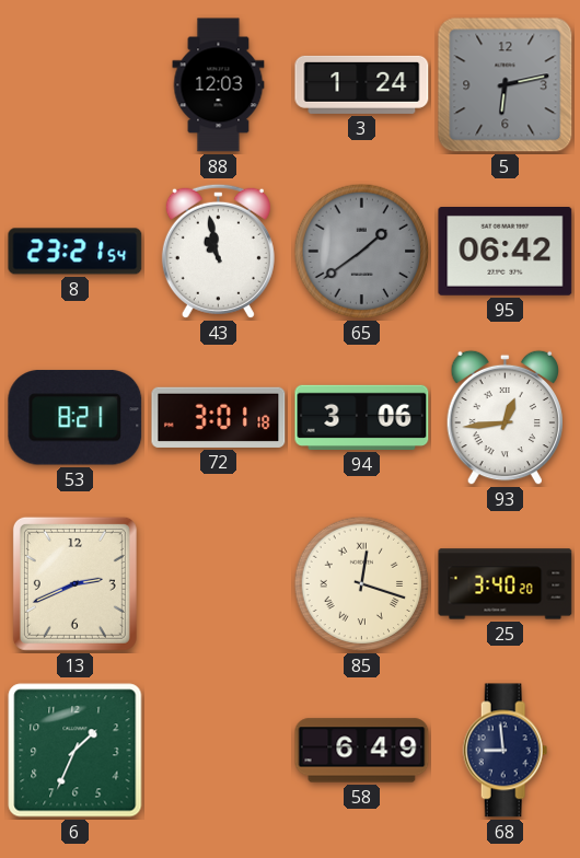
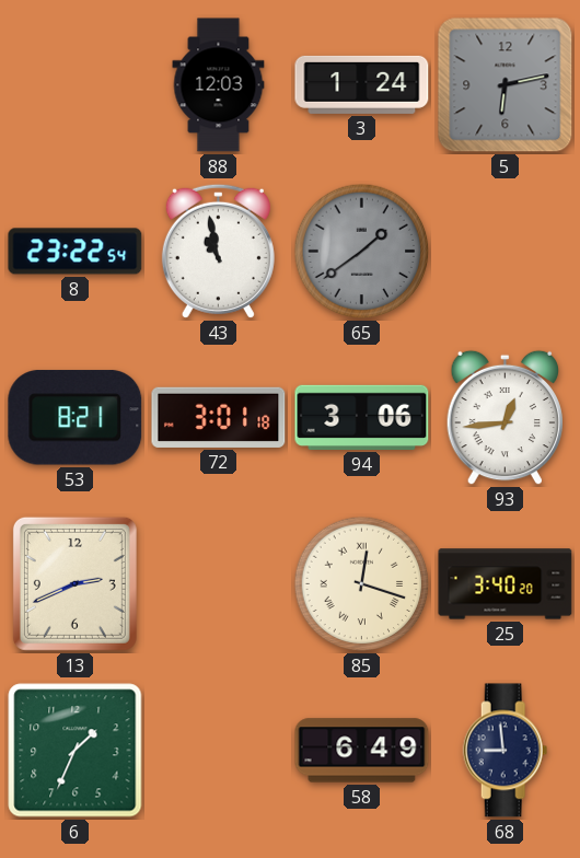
8: 23:21 -> 23:22
95: 06:42 -> none
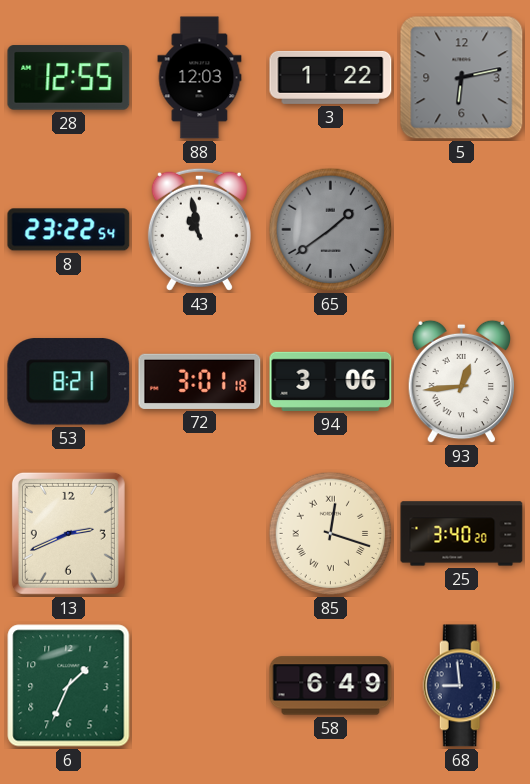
28: none -> 12:55
3: 1:24 -> 1:22
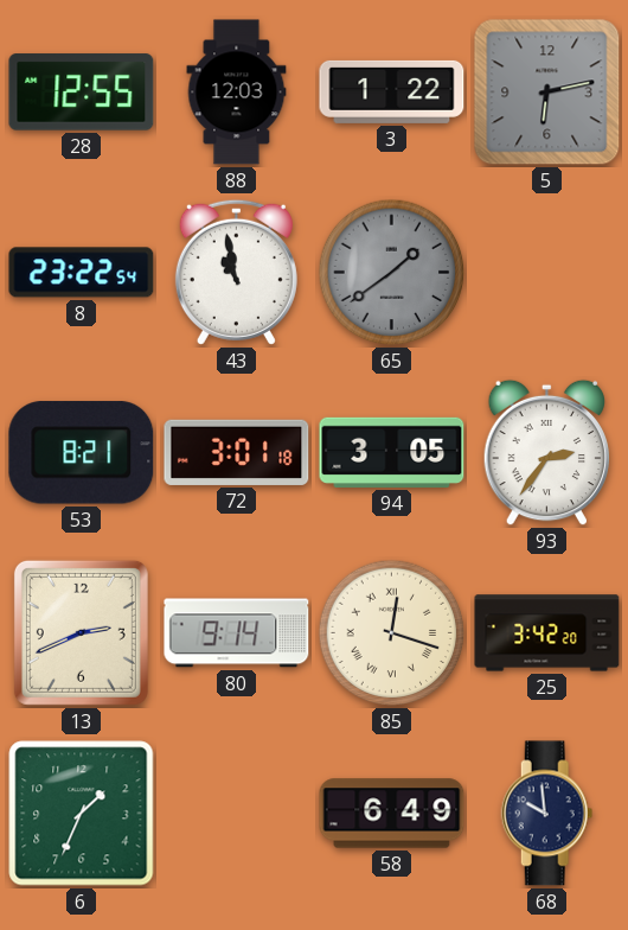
94: 3:06 -> 3:05
93: 12:44 -> 2:36
80: none -> 9:14
25: 3:40 -> 3:42
68: 8:59 -> 9:59
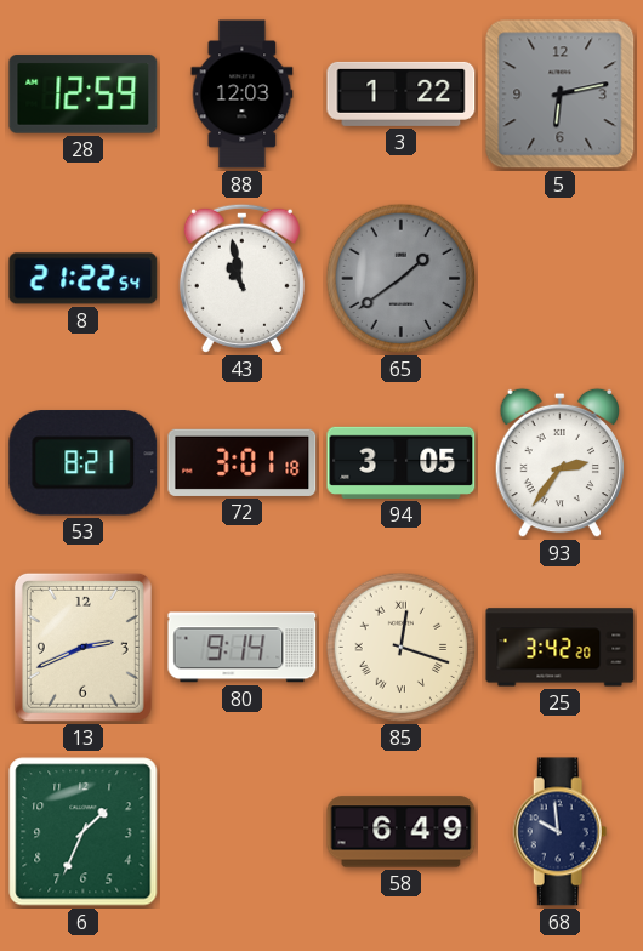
28: 12:55 -> 12:59
8: 23:22 -> 21:22
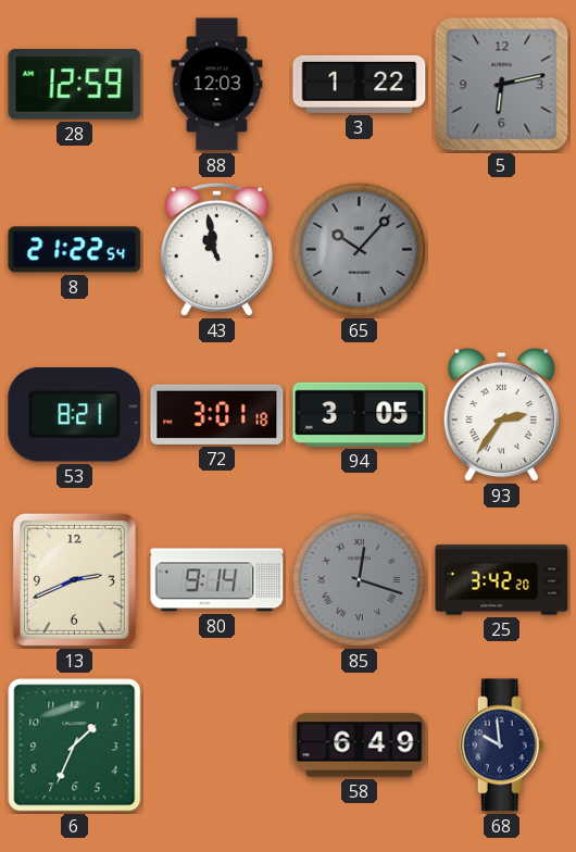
65: 1:39 -> 10:07
85 dial: cream -> grey
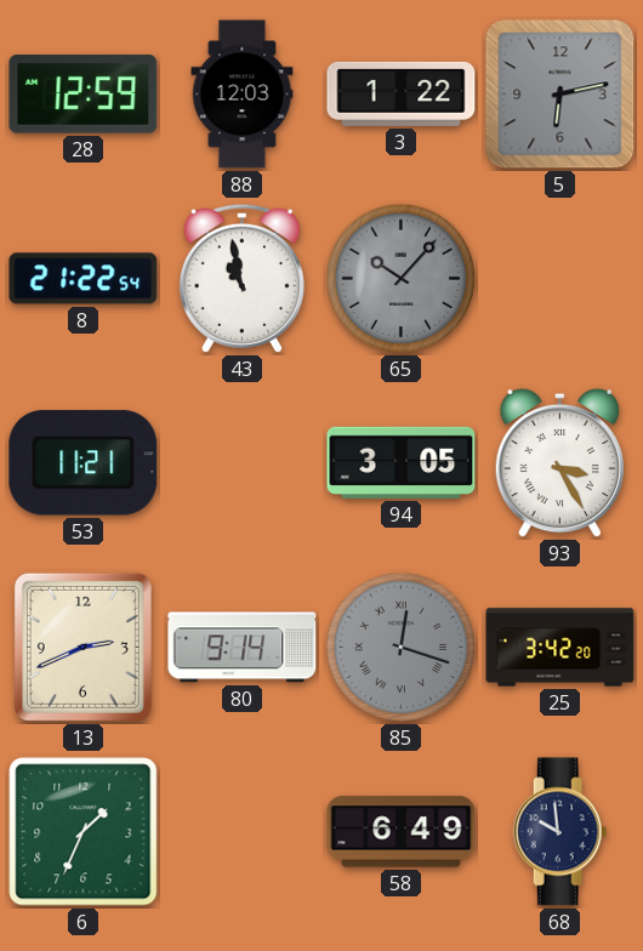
53: 8:21 -> 11:21
72: 3:01 -> none
93: 2:36 -> 3:25
